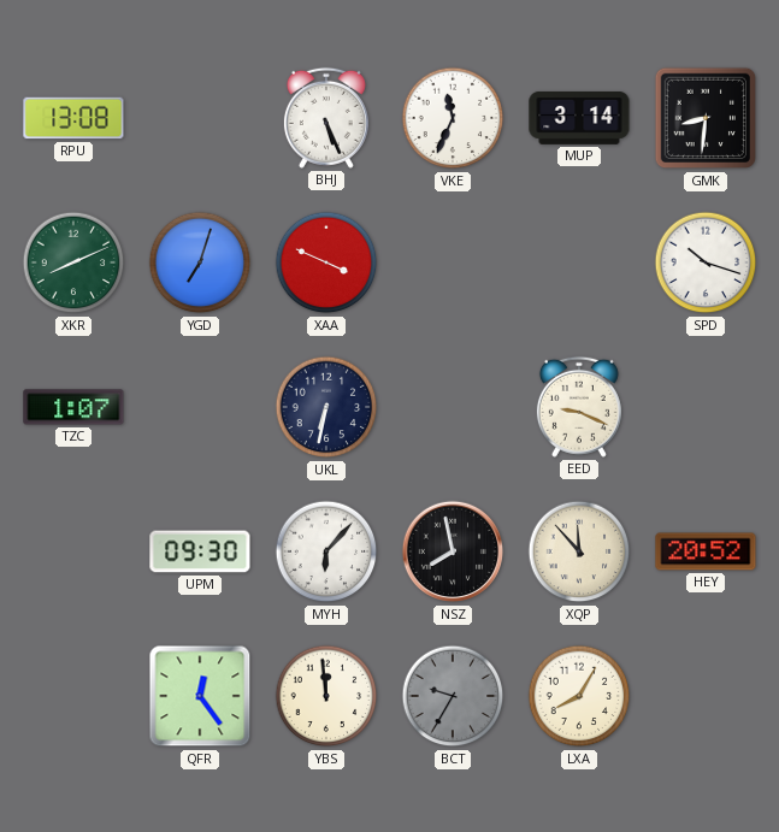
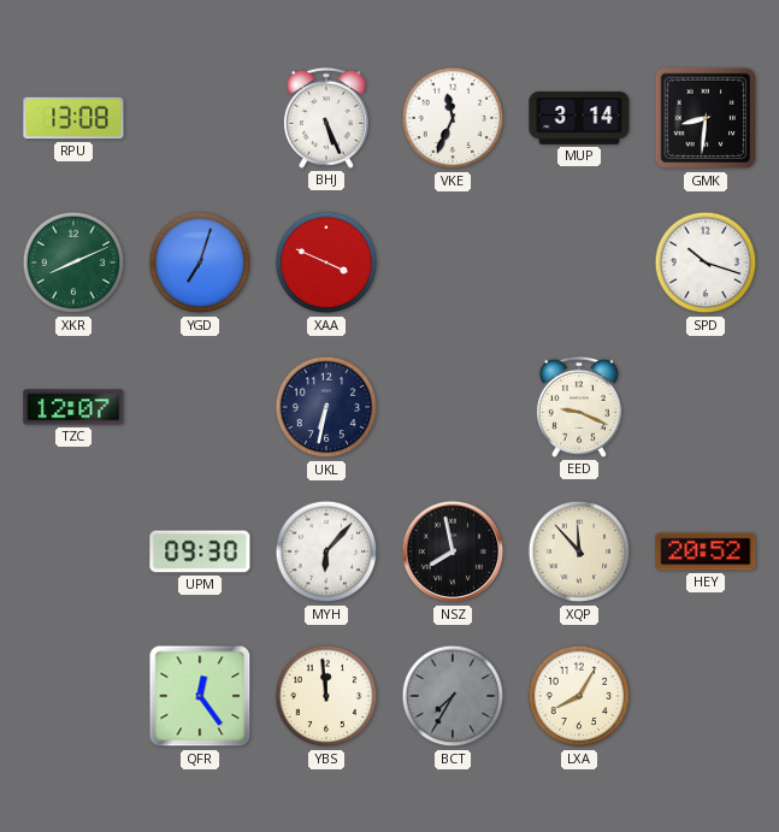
TZC: 1:07 -> 12:07
BCT: 9:35 -> 7:35
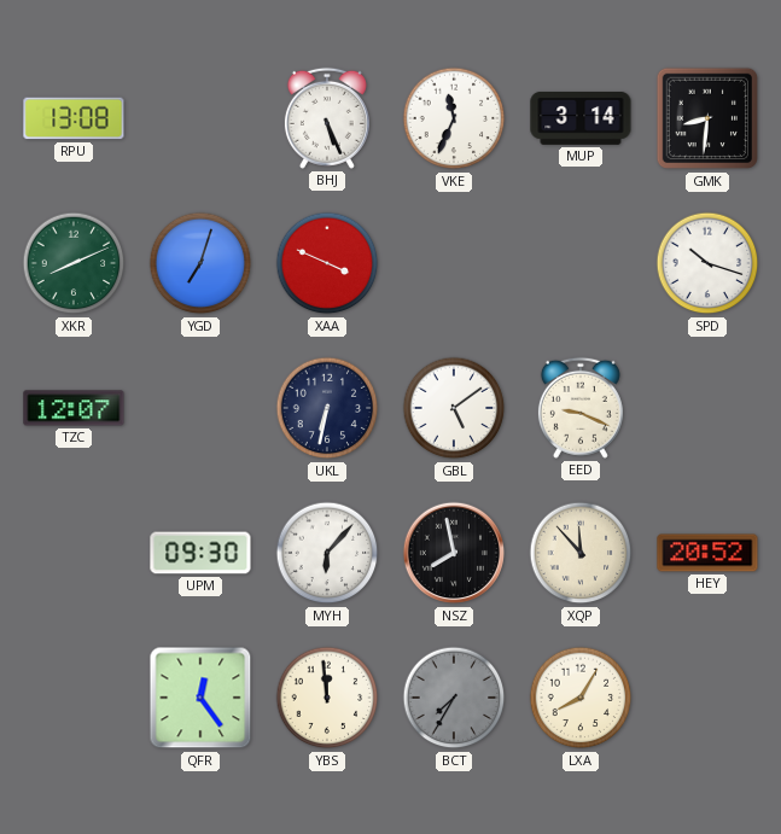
GBL: none -> 5:09
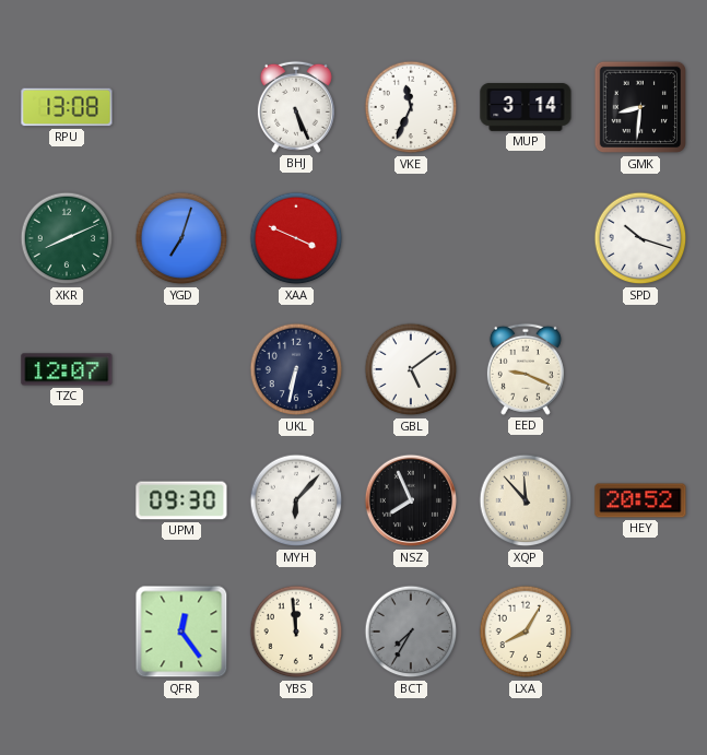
NSZ: 7:58 -> 7:56
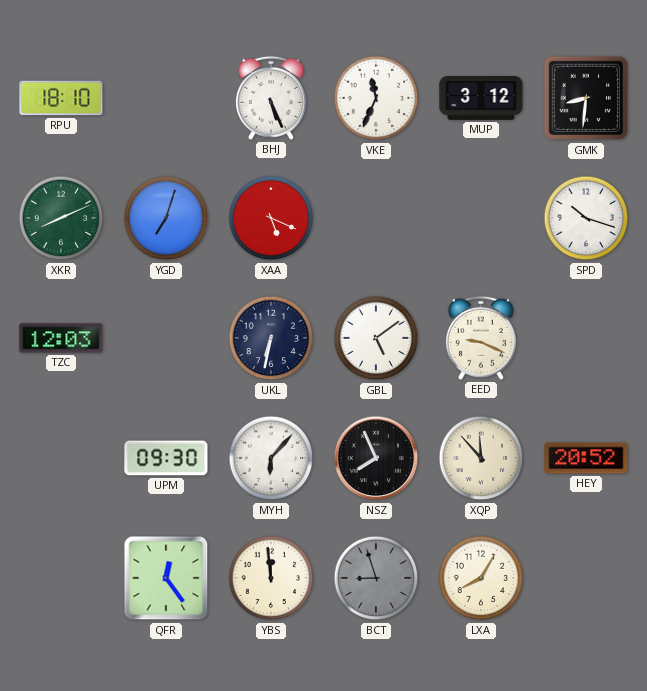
RPU: 13:08 -> 18:10
MUP: 3:14 -> 3:12
XAA: 3:49 -> 5:19
TZC: 12:07 -> 12:03
BCT: 7:35 -> 8:57
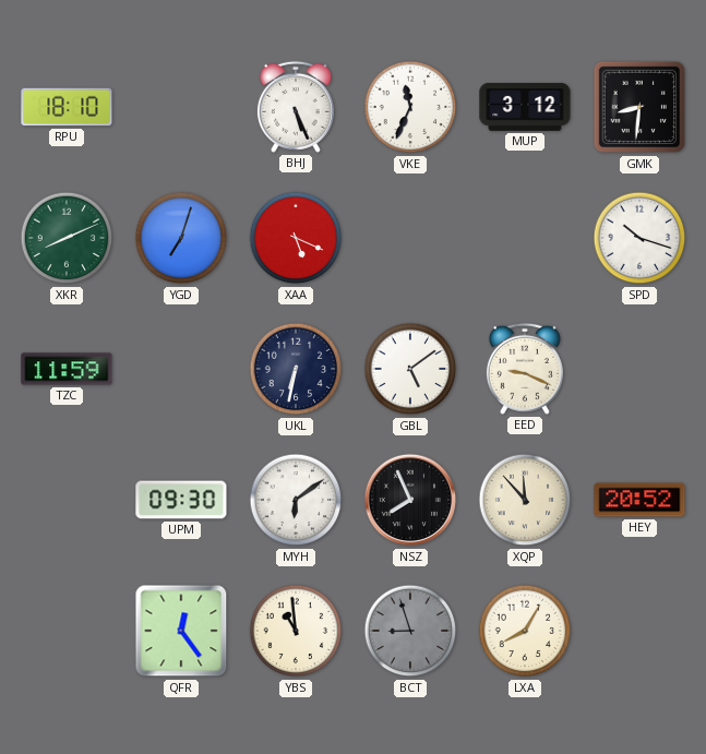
TZC: 12:03 -> 11:59
MYH: 6:07 -> 6:09
YBS: 11:59 -> 10:59
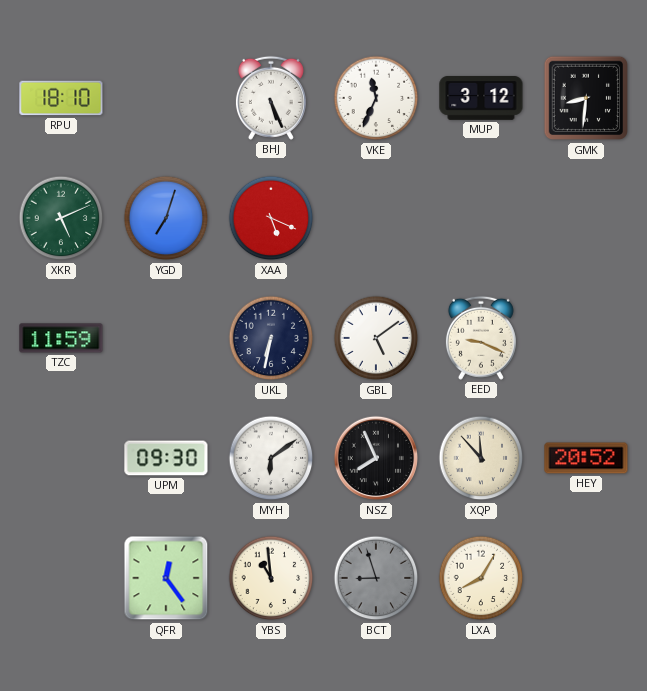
XKR: 8:11 -> 5:11
SPD: 10:18 -> none
